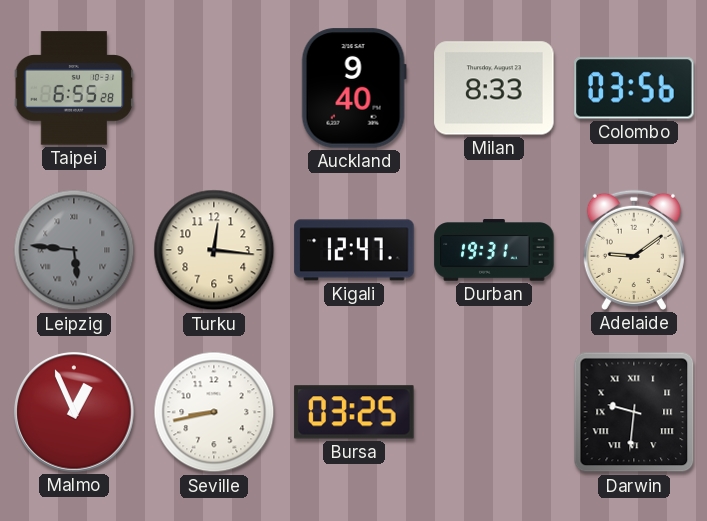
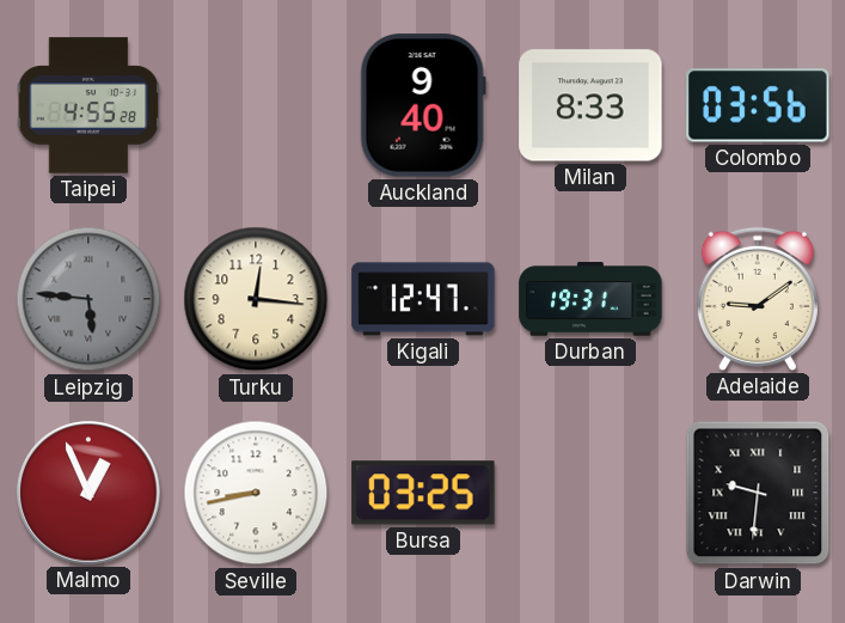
Taipei: 6:55 -> 4:55
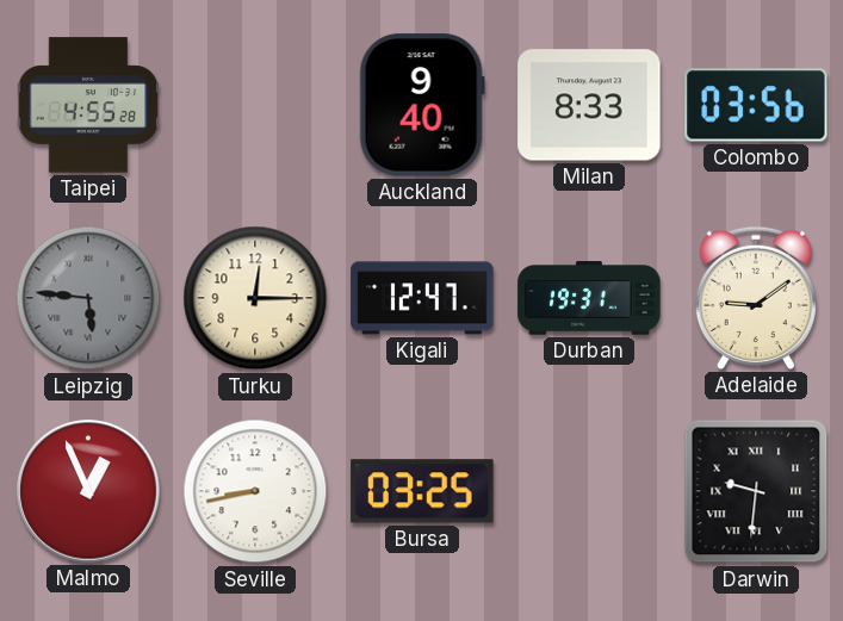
Turku: 12:16 -> 12:15
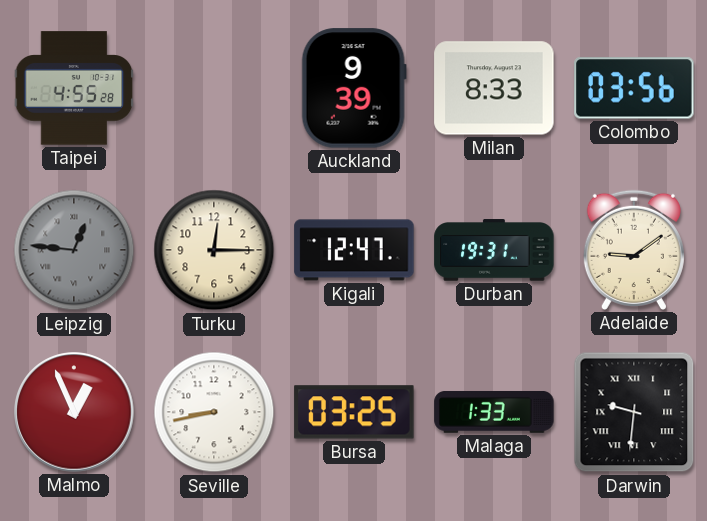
Auckland: 9:40 -> 9:39
Leipzig: 5:46 -> 12:46
Malaga: none -> 1:33
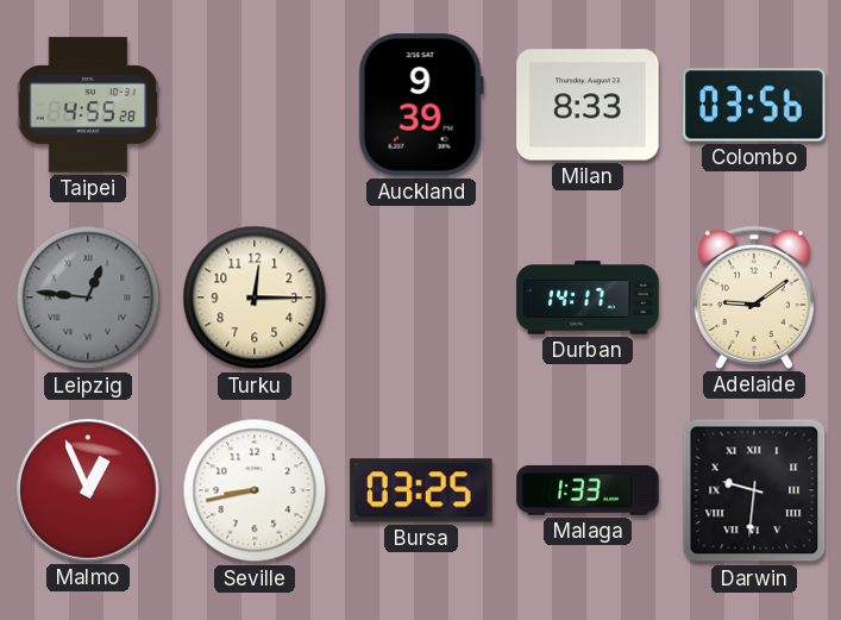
Kigali: 12:47 -> none
Durban: 19:31 -> 14:17
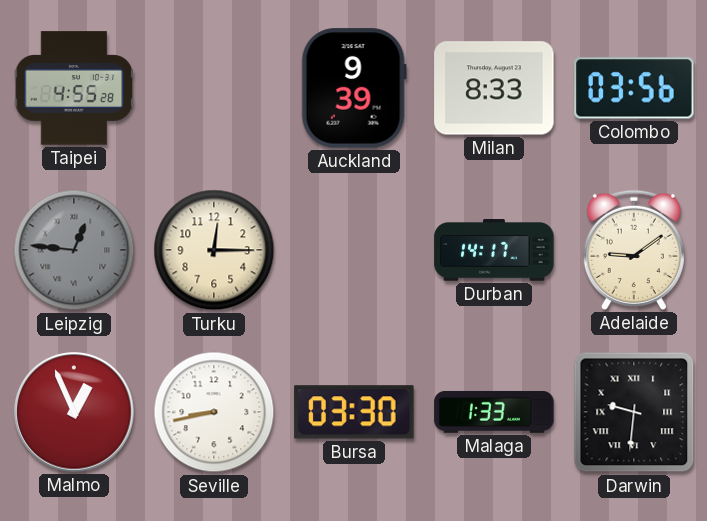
Bursa: 03:25 -> 03:30
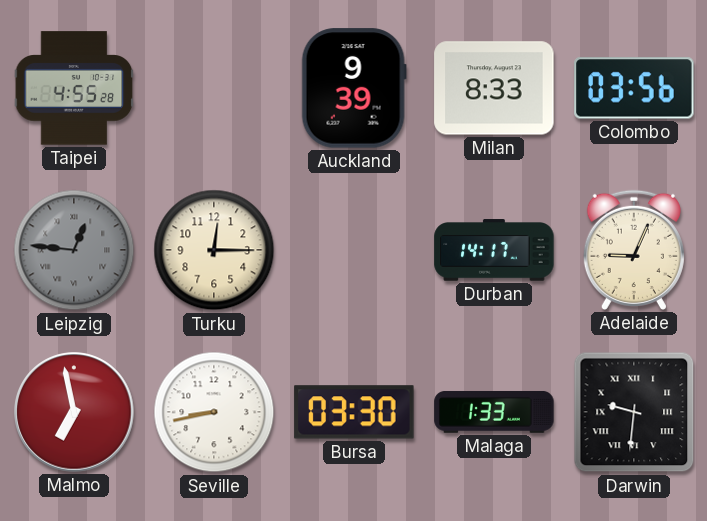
Adelaide: 9:09 -> 9:04
Malmo: 12:56 -> 6:58
